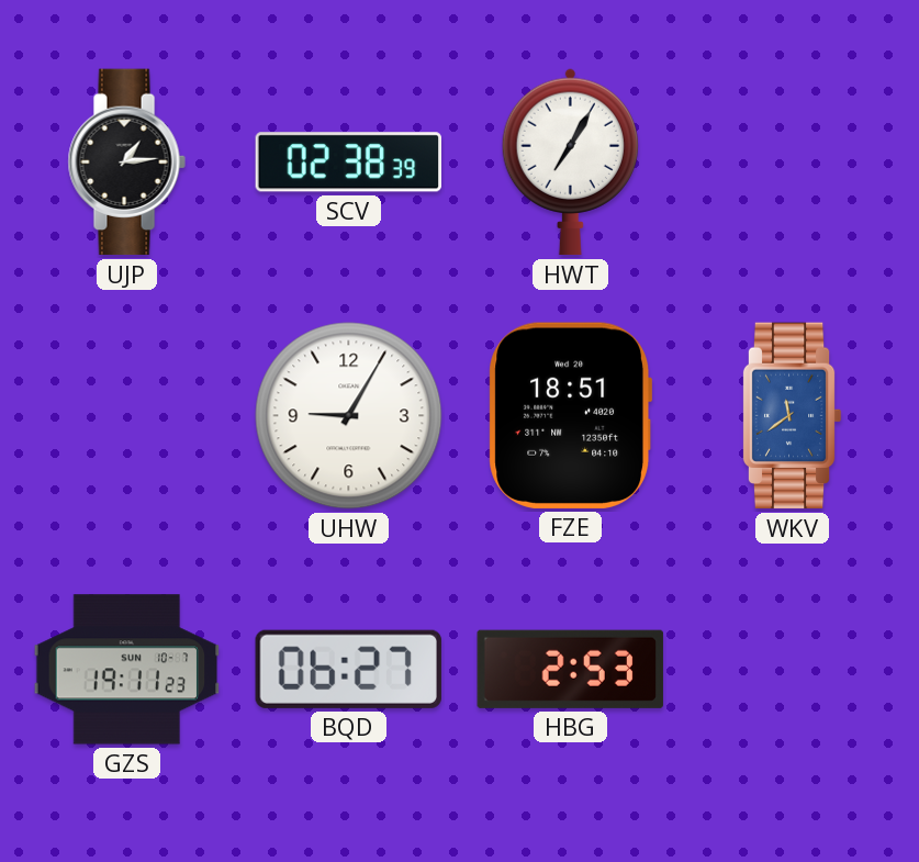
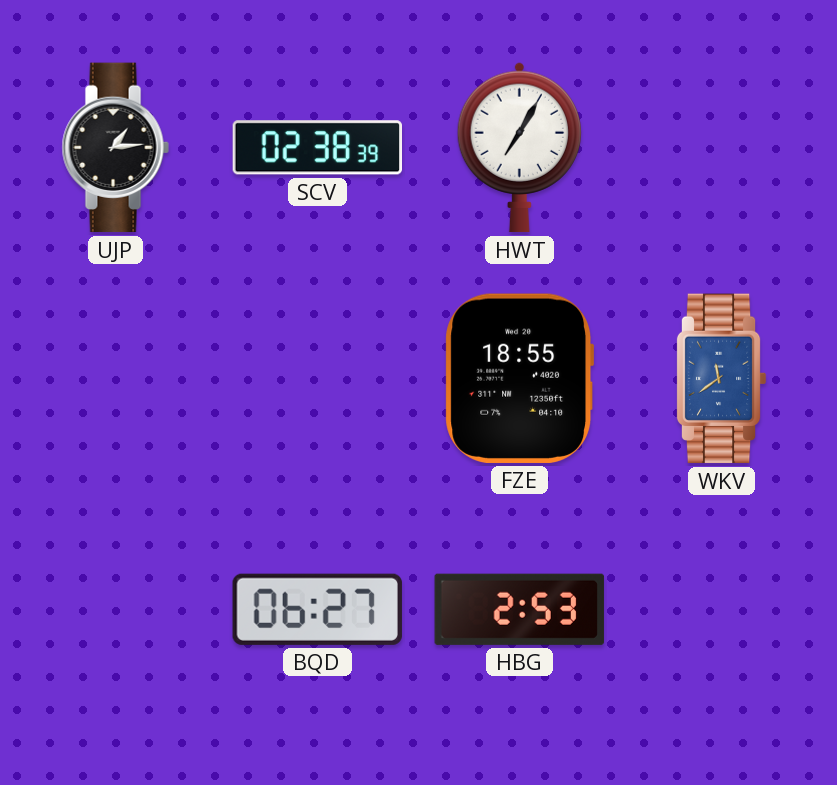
UHW: 9:05 -> none
FZE: 18:51 -> 18:55
GZS: 19:11 -> none
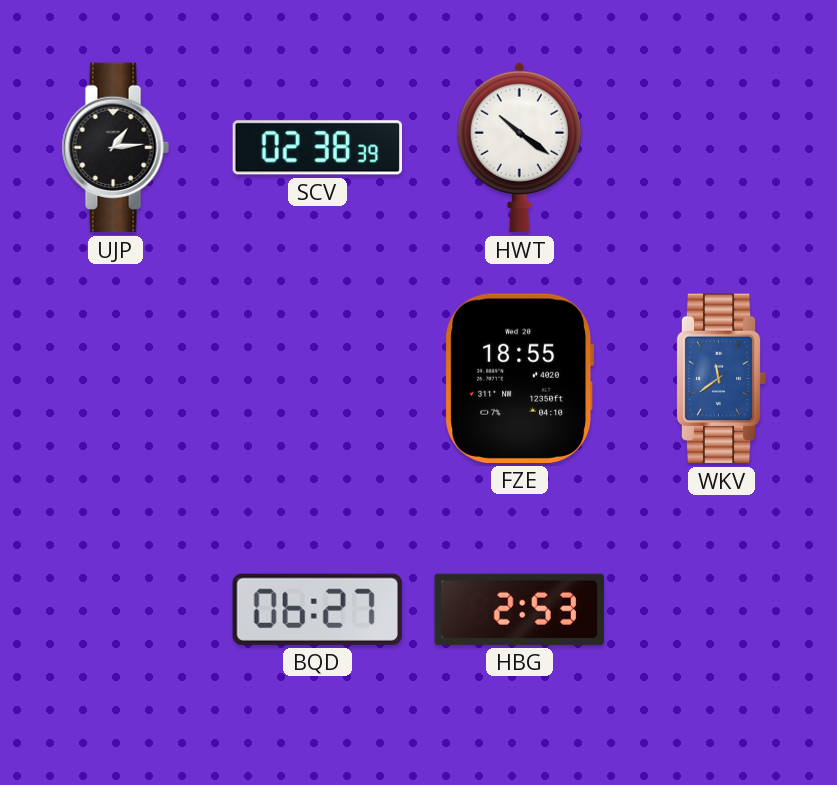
HWT: 7:05 -> 10:21
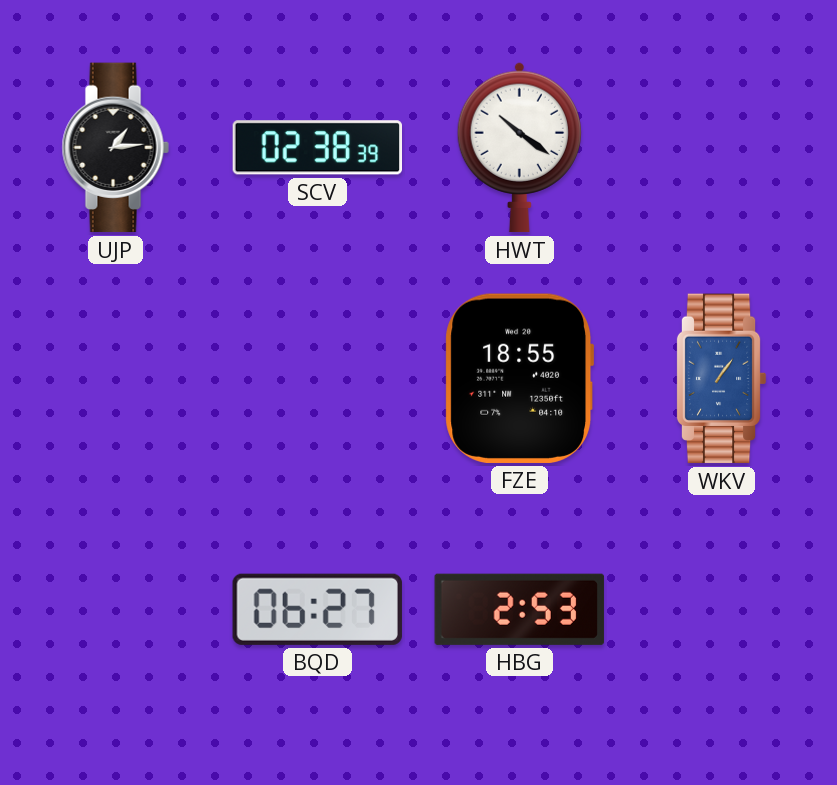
WKV: 11:39 -> 1:06
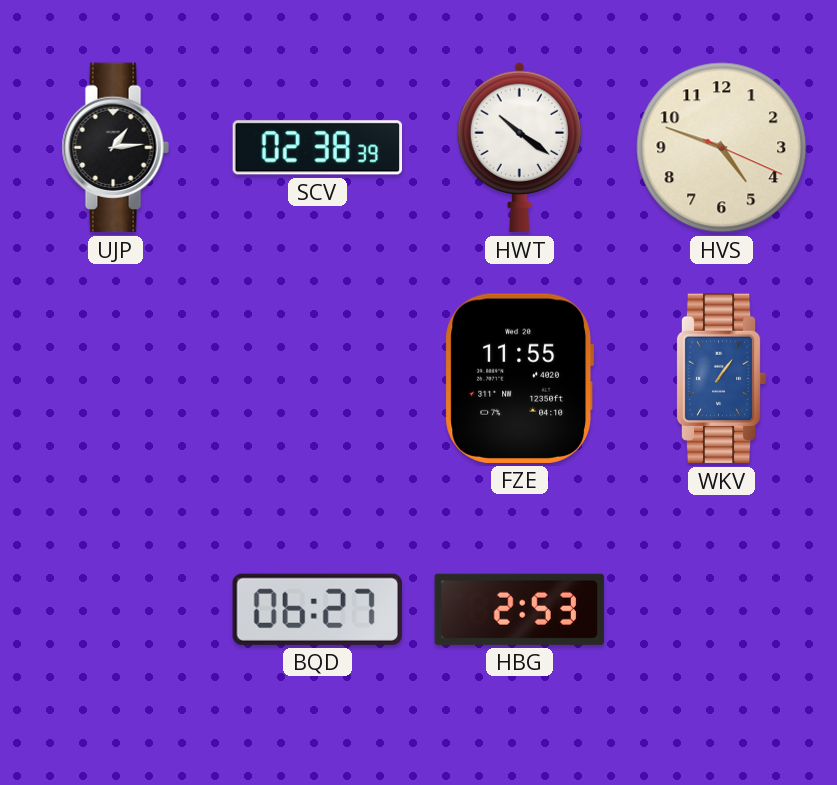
HVS: none -> 4:48
FZE: 18:55 -> 11:55
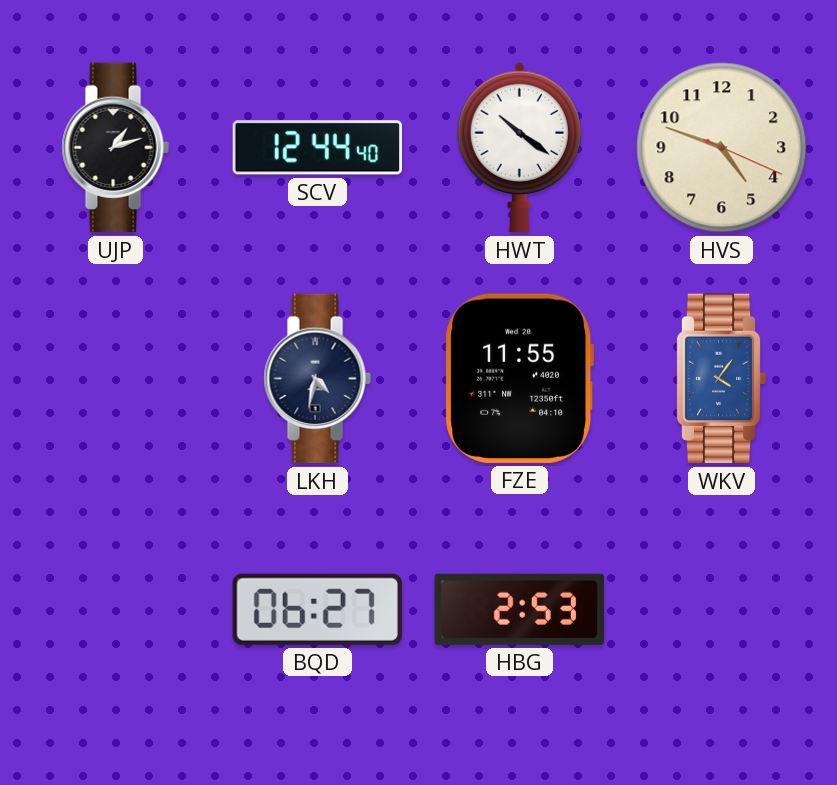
UJP: 1:14 -> 1:12
SCV: 02:38 -> 12:44
LKH: none -> 4:32
WKV: 1:06 -> 4:06
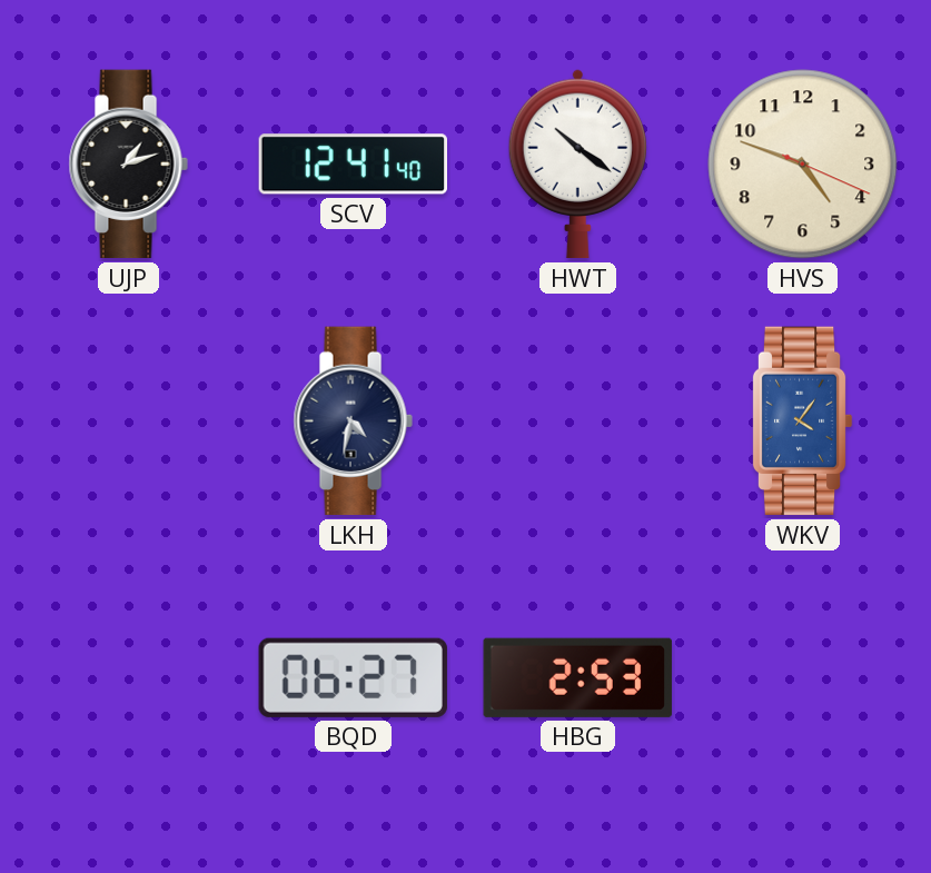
SCV: 12:44 -> 12:41
FZE: 11:55 -> none
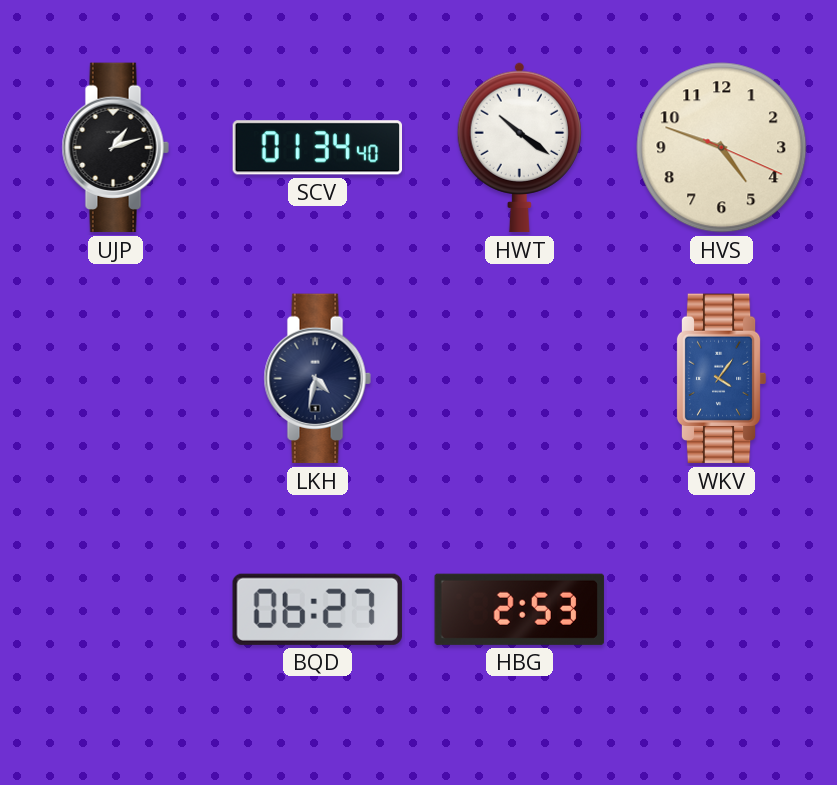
SCV: 12:41 -> 01:34
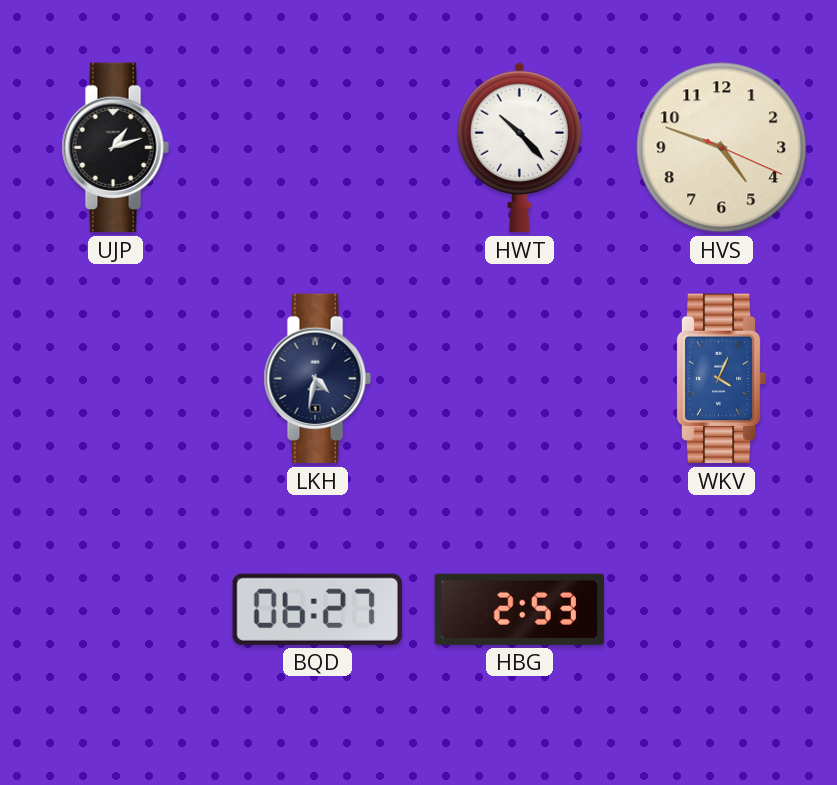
SCV: 01:34 -> none
HWT: 10:21 -> 10:23
WKV: 4:06 -> 4:04
